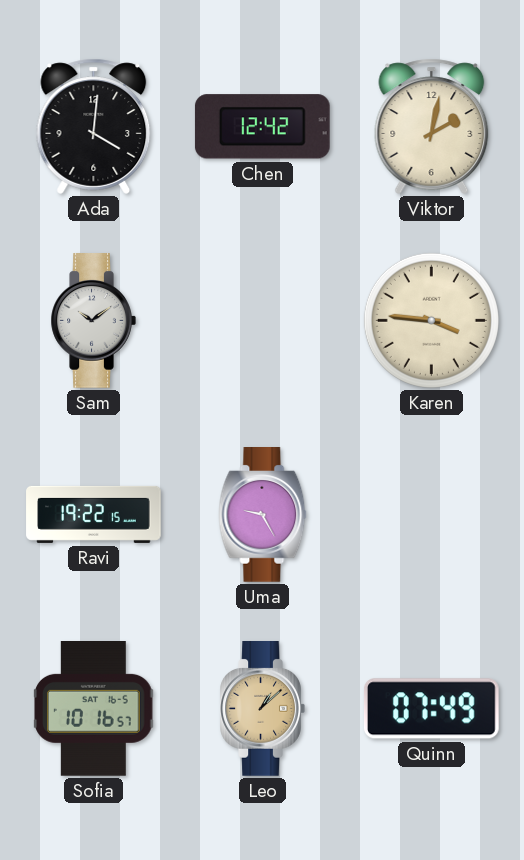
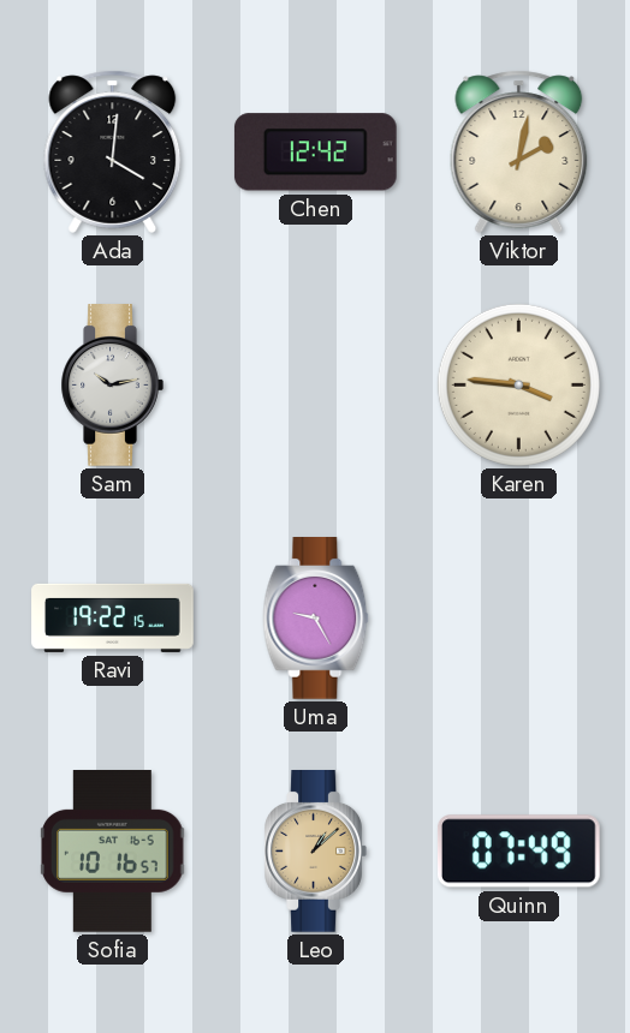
Sam: 10:09 -> 10:13
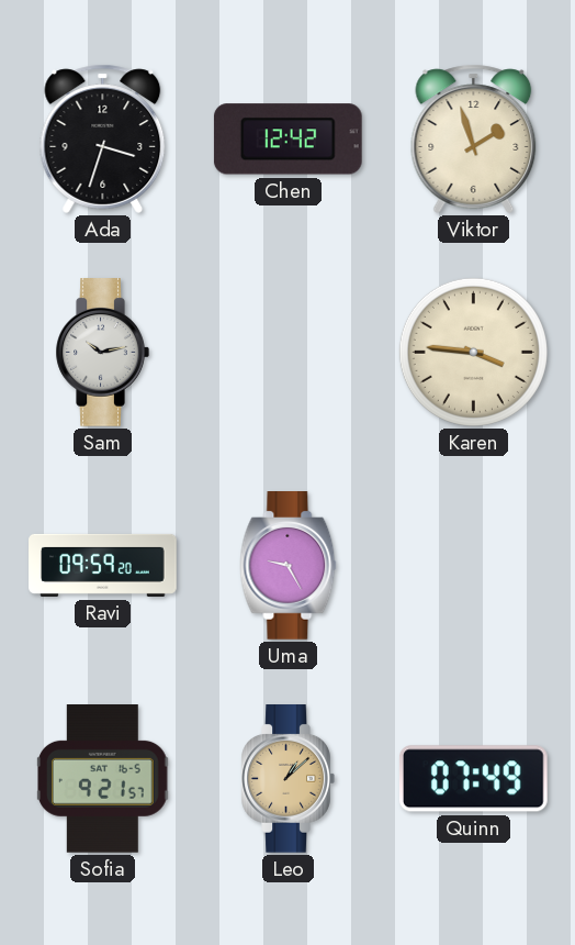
Ada: 4:01 -> 3:33
Viktor: 2:02 -> 1:57
Ravi: 19:22 -> 09:59
Sofia: 10:16 -> 9:21
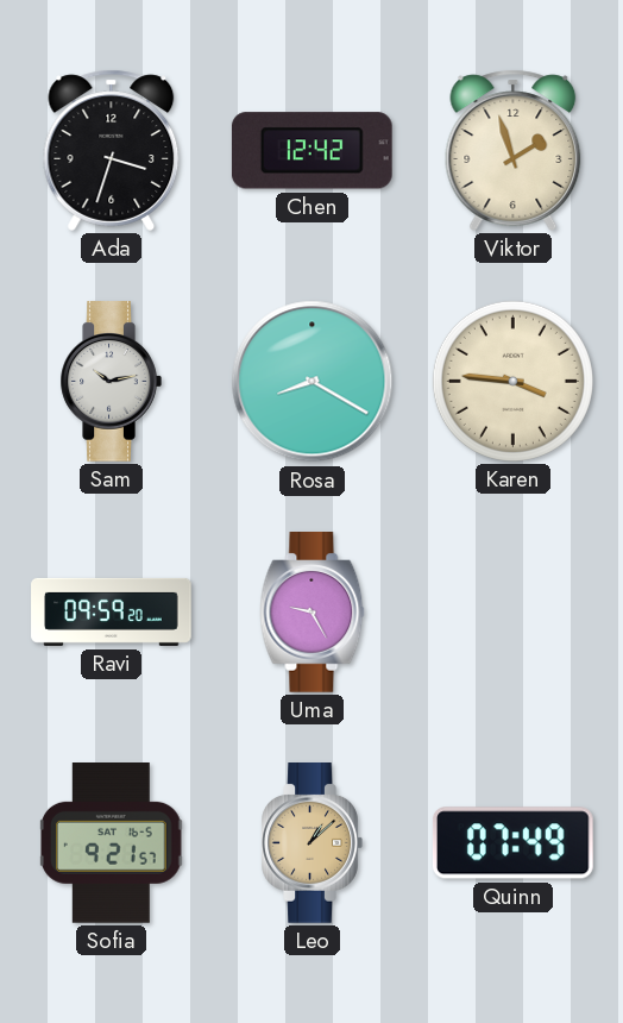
Rosa: none -> 8:20
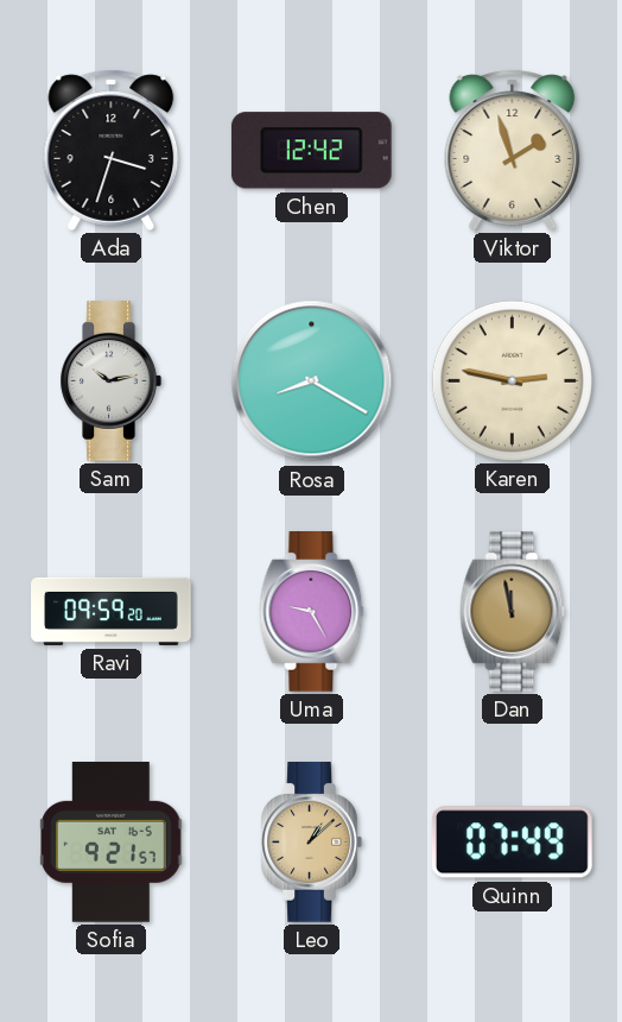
Karen: 3:46 -> 2:47
Dan: none -> 11:58
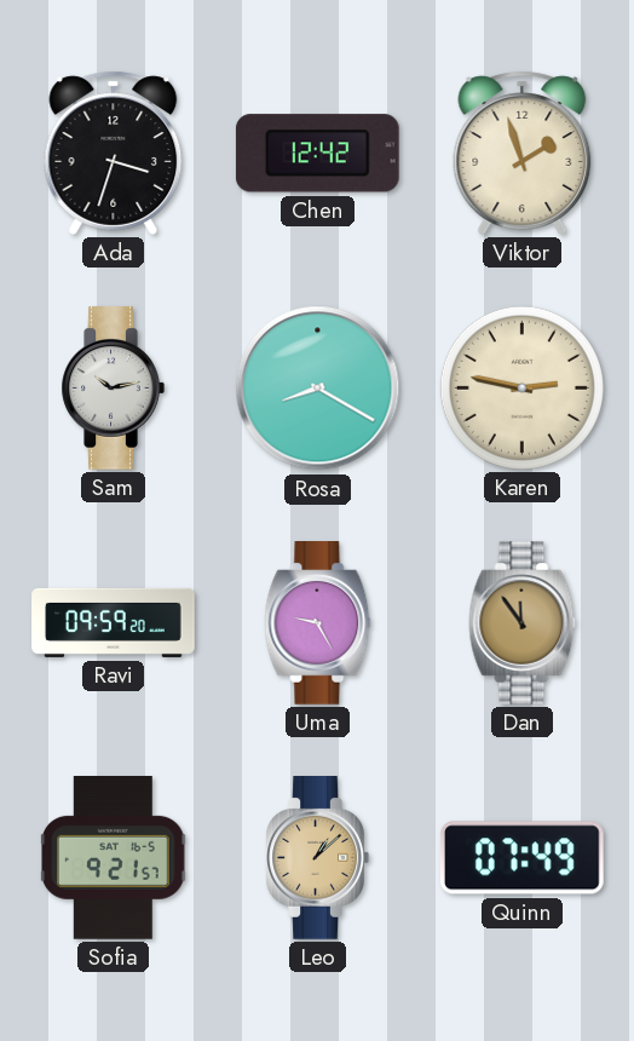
Dan: 11:58 -> 11:54
